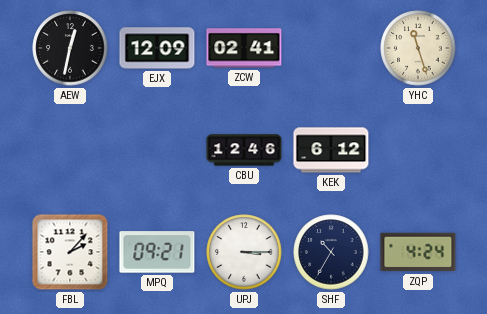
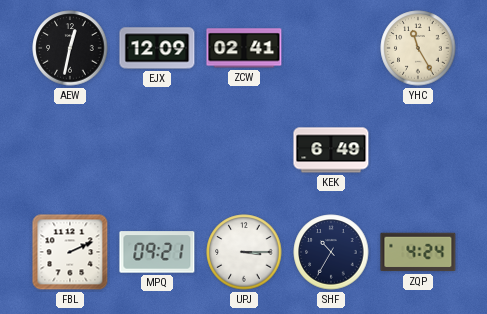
YHC: 11:27 -> 11:25
CBU: 12:46 -> none
KEK: 6:12 -> 6:49
FBL: 2:07 -> 2:11
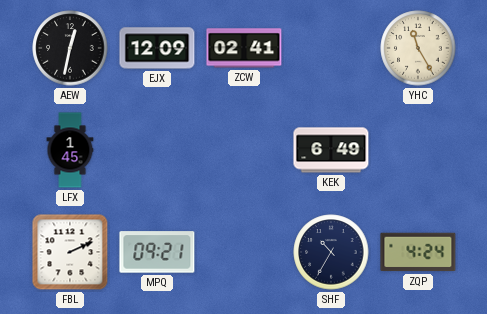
LFX: none -> 1:45
UPJ: 3:15 -> none
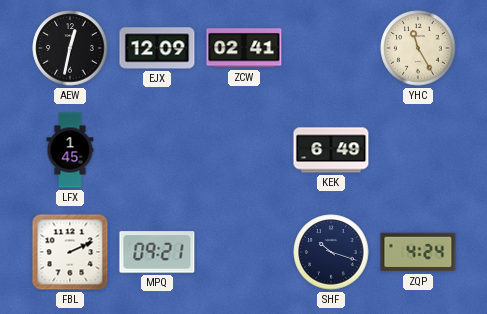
SHF: 10:35 -> 10:18
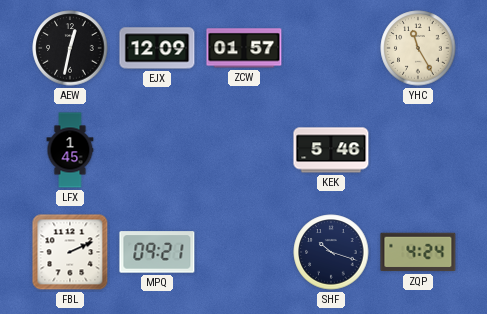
ZCW: 02:41 -> 01:57
KEK: 6:49 -> 5:46
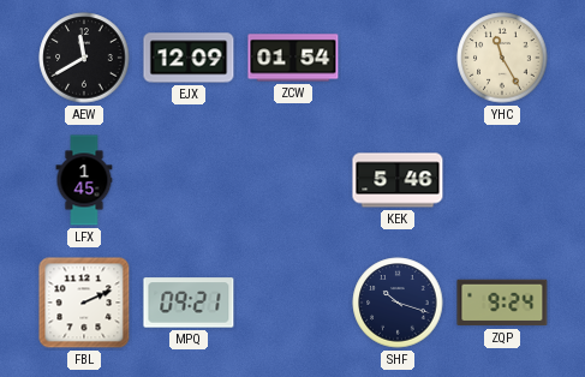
AEW: 12:32 -> 11:40
ZCW: 01:57 -> 01:54
ZQP: 4:24 -> 9:24
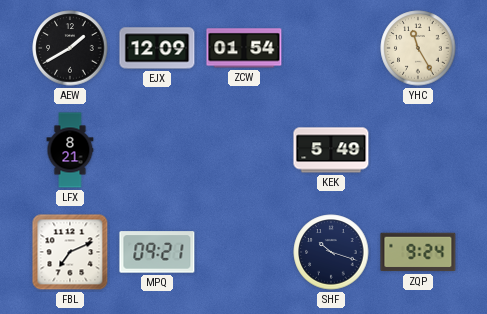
AEW: 11:40 -> 1:40
LFX: 1:45 -> 8:21
KEK: 5:46 -> 5:49
FBL: 2:11 -> 7:11
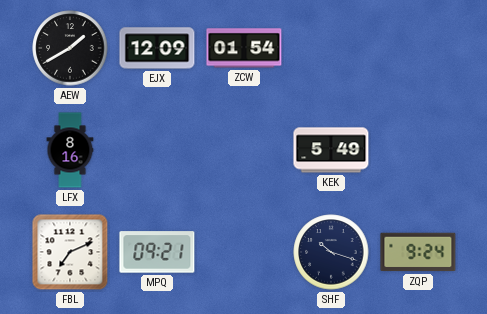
YHC: 11:25 -> none
LFX: 8:21 -> 8:16
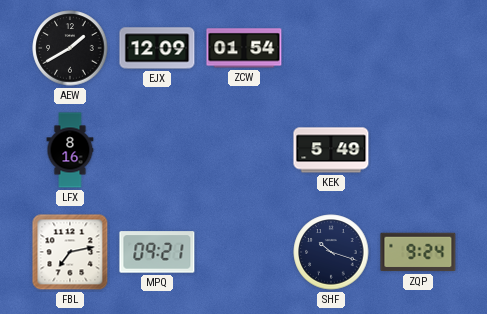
FBL: 7:11 -> 7:13
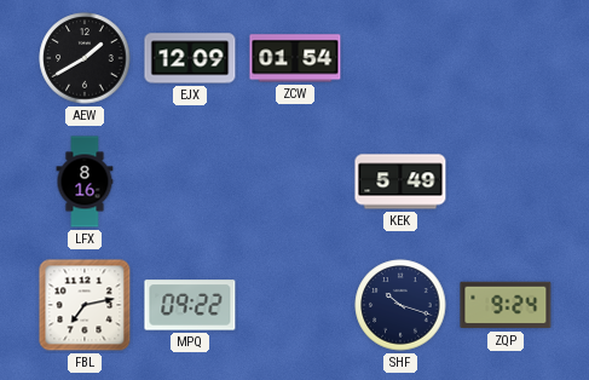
MPQ: 09:21 -> 09:22
